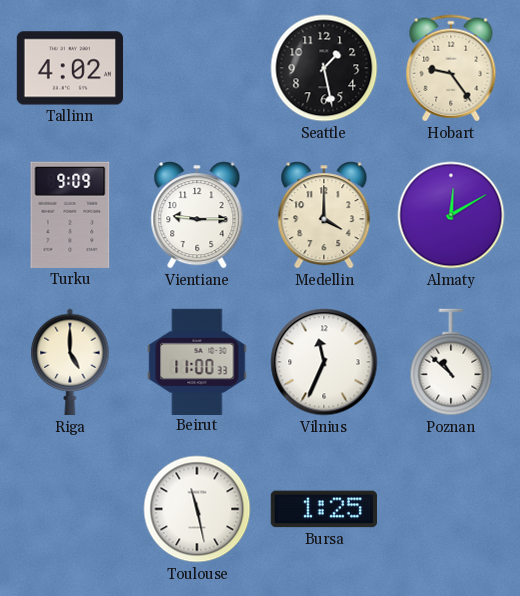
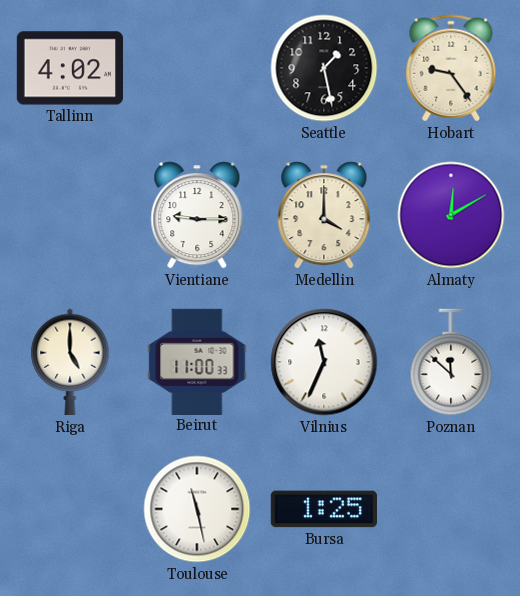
Turku: 9:09 -> none
Poznan: 10:52 -> 11:52
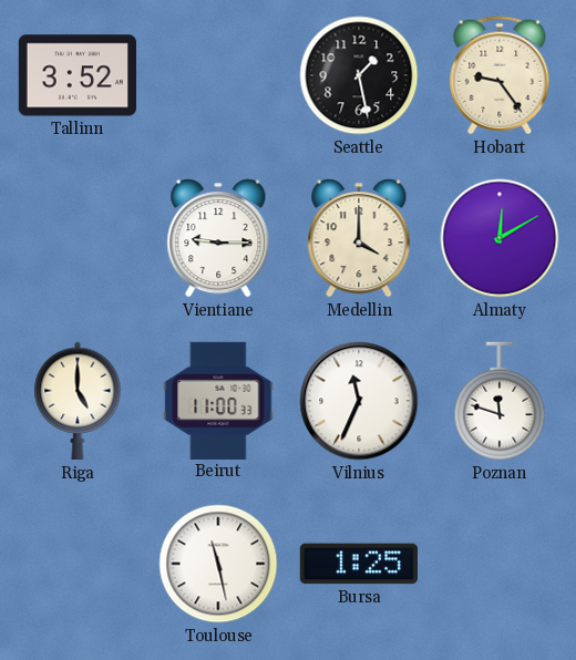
Tallinn: 4:02 -> 3:52
Poznan: 11:52 -> 11:48
